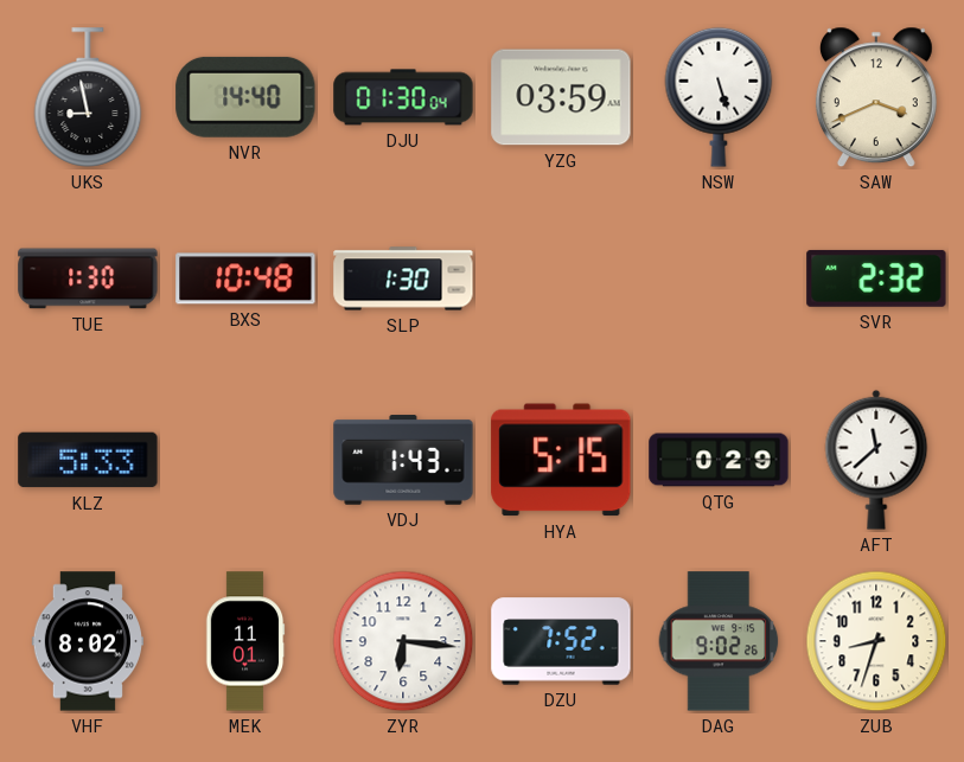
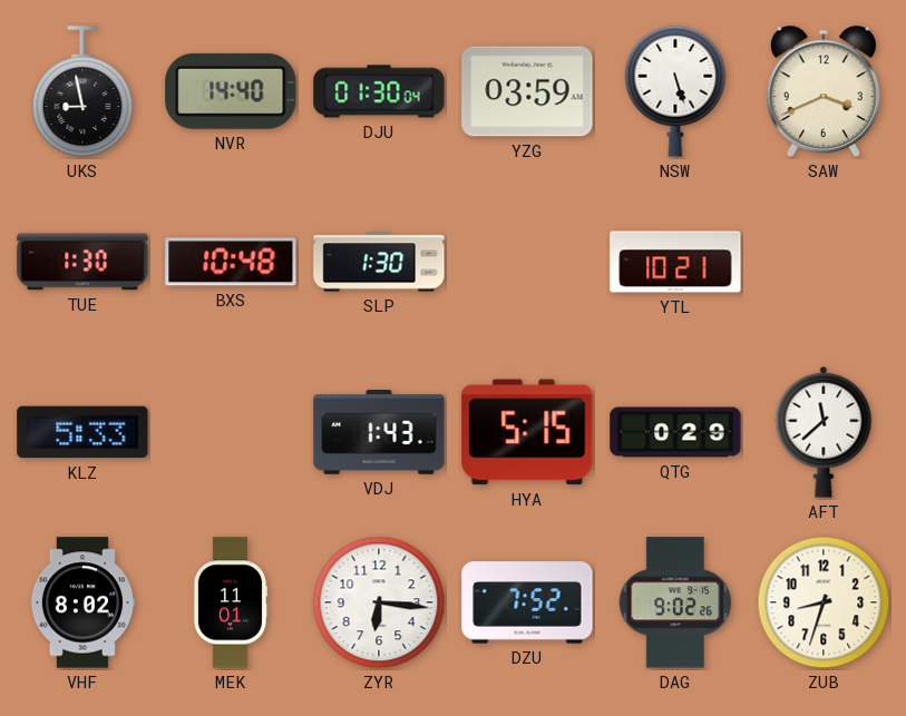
YTL: none -> 10:21
SVR: 2:32 -> none
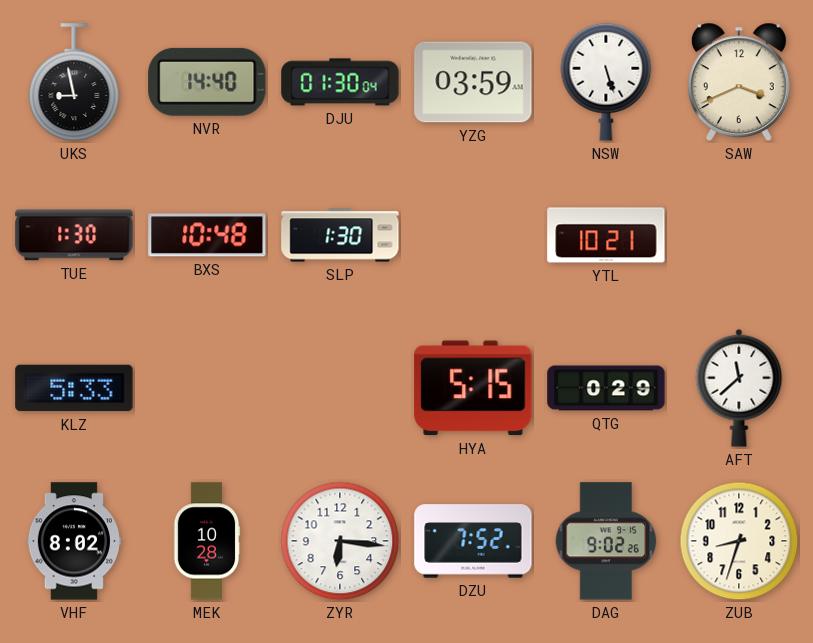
VDJ: 1:43 -> none
MEK: 11:01 -> 10:28
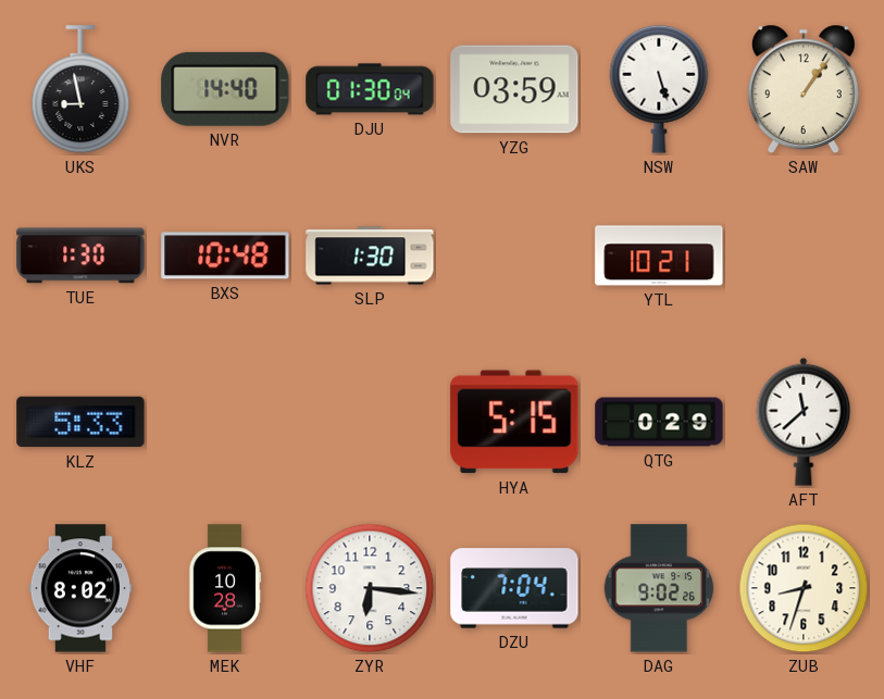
SAW: 3:41 -> 1:06
DZU: 7:52 -> 7:04
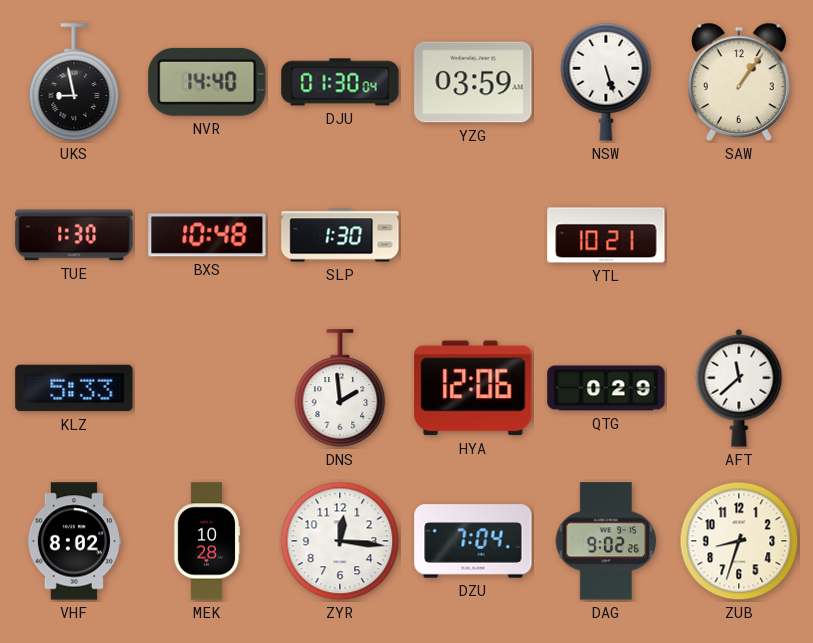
DNS: none -> 1:59
HYA: 5:15 -> 12:06
ZYR: 6:16 -> 12:16
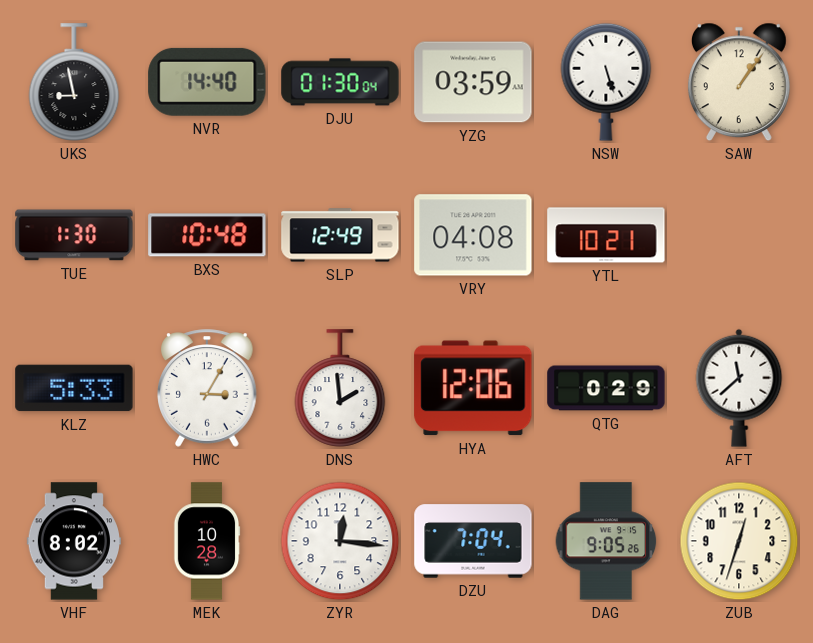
SLP: 1:30 -> 12:49
VRY: none -> 04:08
HWC: none -> 3:05
DAG: 9:02 -> 9:05
ZUB: 8:33 -> 12:33
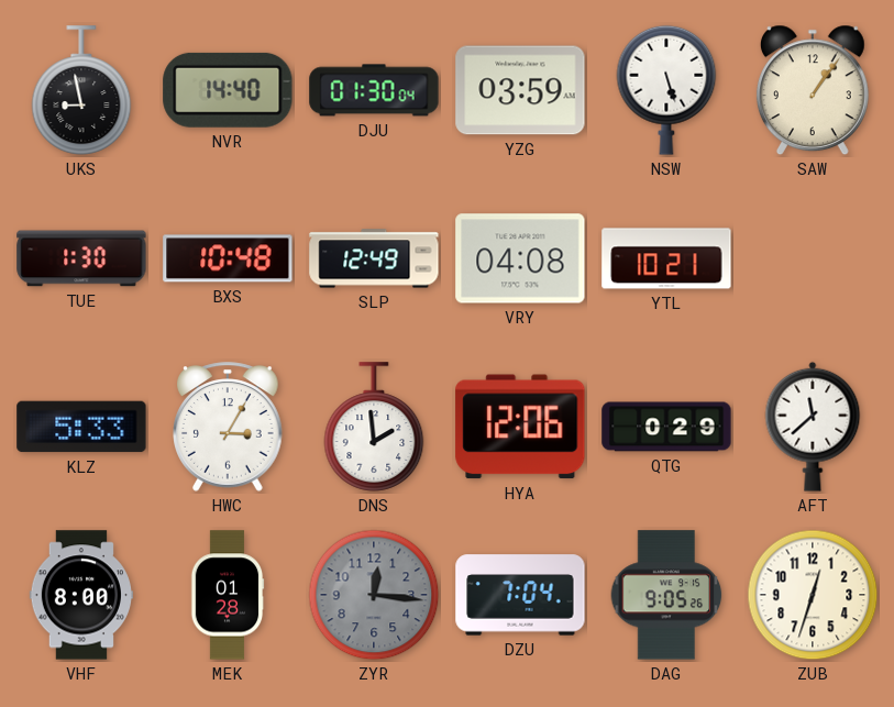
VHF: 8:02 -> 8:00
MEK: 10:28 -> 01:28
ZYR dial: white -> grey
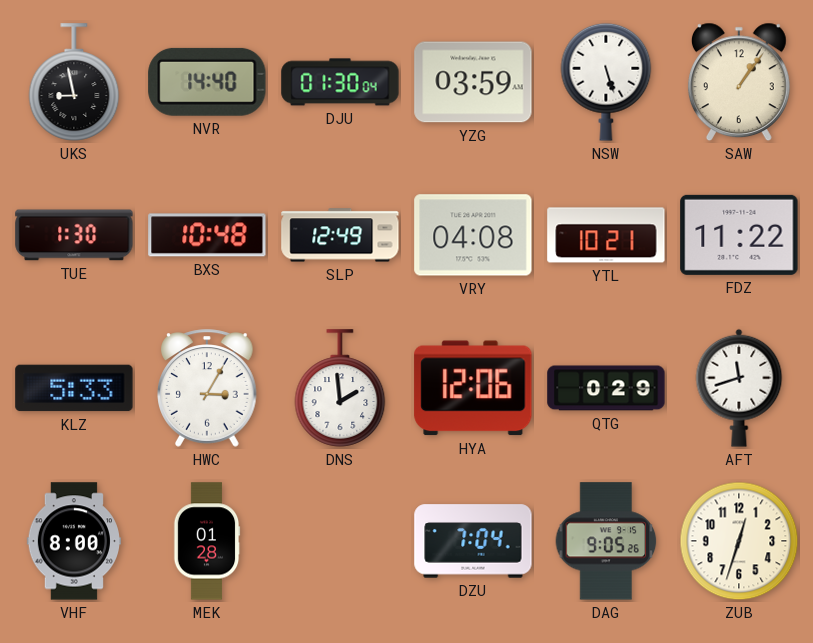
FDZ: none -> 11:22
AFT: 11:38 -> 11:42
ZYR: 12:16 -> none
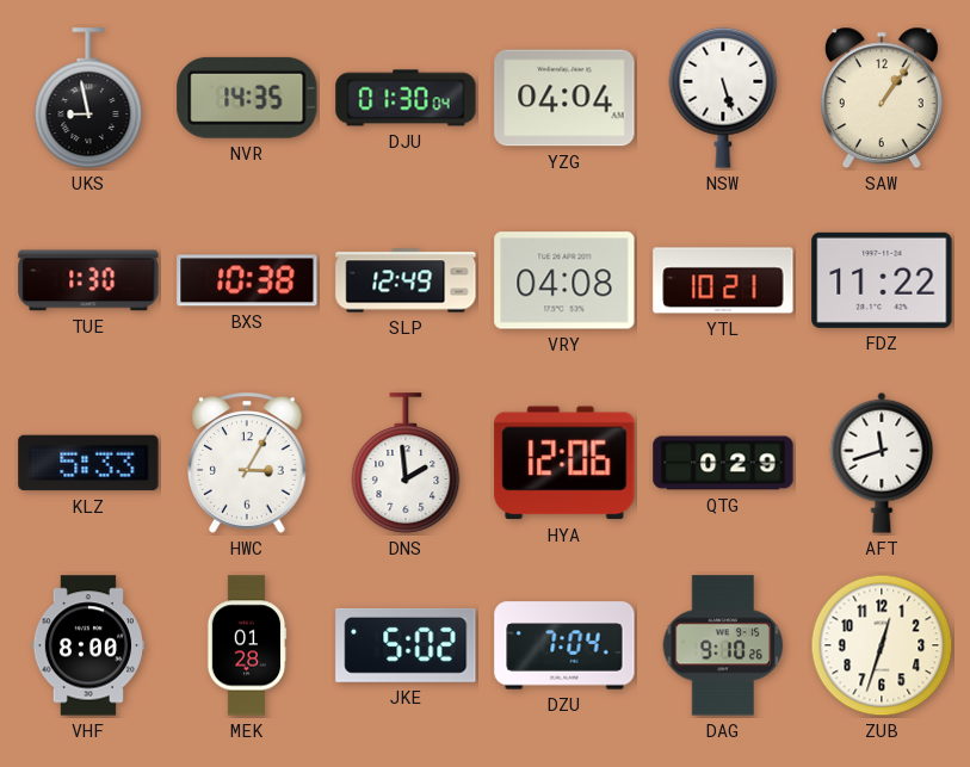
NVR: 14:40 -> 14:35
YZG: 03:59 -> 04:04
BXS: 10:48 -> 10:38
JKE: none -> 5:02
DAG: 9:05 -> 9:10
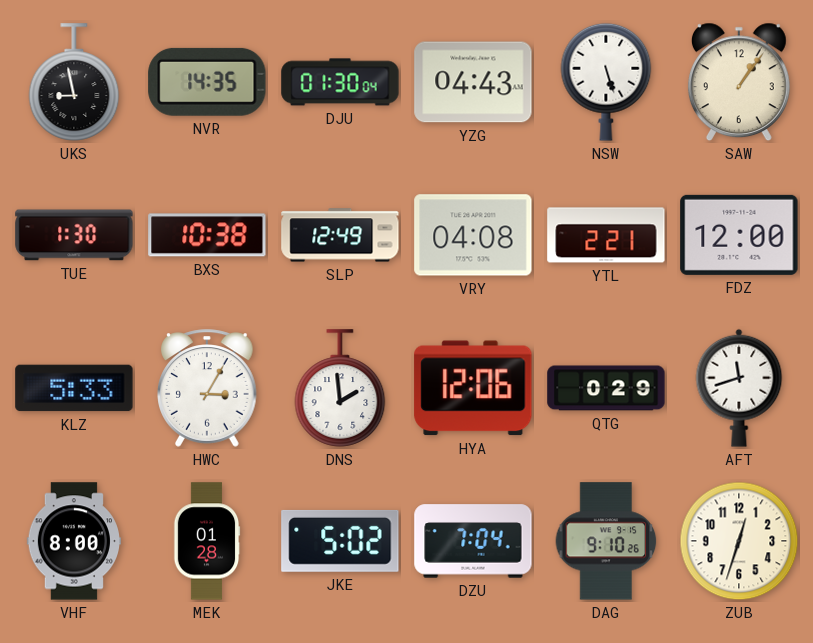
YZG: 04:04 -> 04:43
YTL: 10:21 -> 2:21
FDZ: 11:22 -> 12:00
